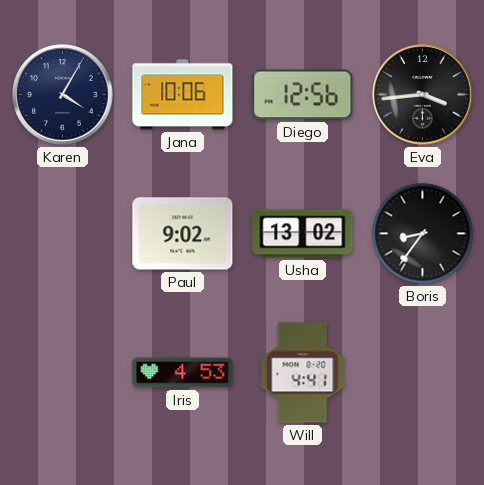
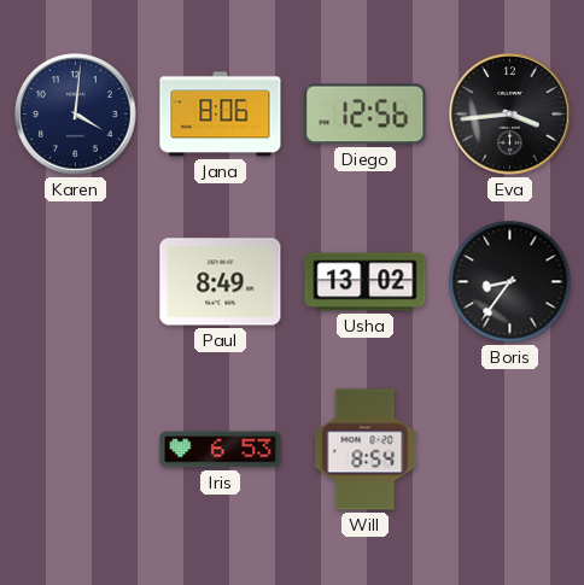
Karen: 4:05 -> 4:01
Jana: 10:06 -> 8:06
Paul: 9:02 -> 8:49
Iris: 4:53 -> 6:53
Will: 4:41 -> 8:54
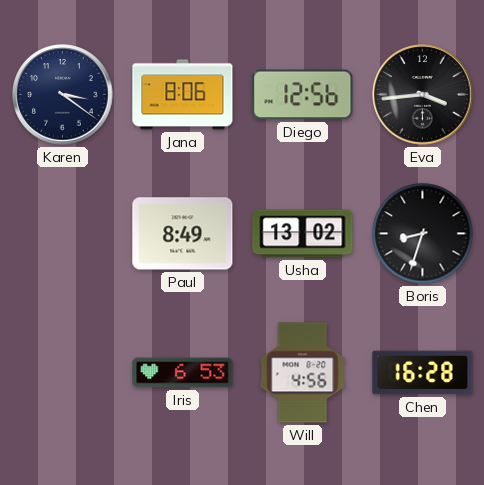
Karen: 4:01 -> 3:21
Boris: 8:36 -> 8:33
Will: 8:54 -> 4:56
Chen: none -> 16:28
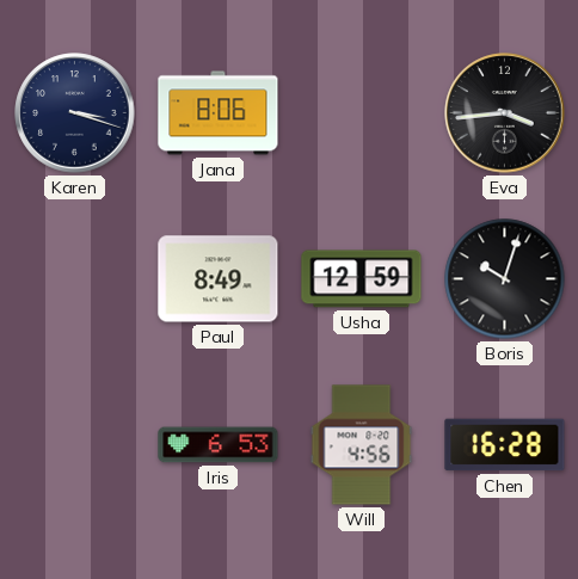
Karen: 3:21 -> 3:18
Diego: 12:56 -> none
Usha: 13:02 -> 12:59
Boris: 8:33 -> 10:03
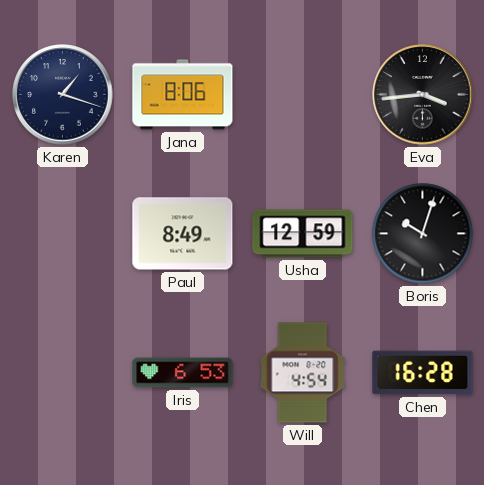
Karen: 3:18 -> 1:18
Will: 4:56 -> 4:54
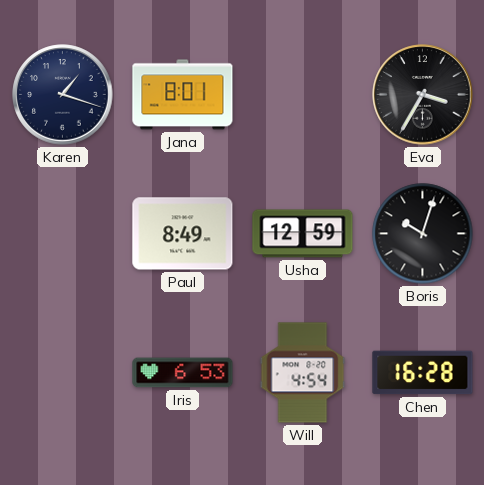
Jana: 8:06 -> 8:01
Eva: 3:44 -> 3:35
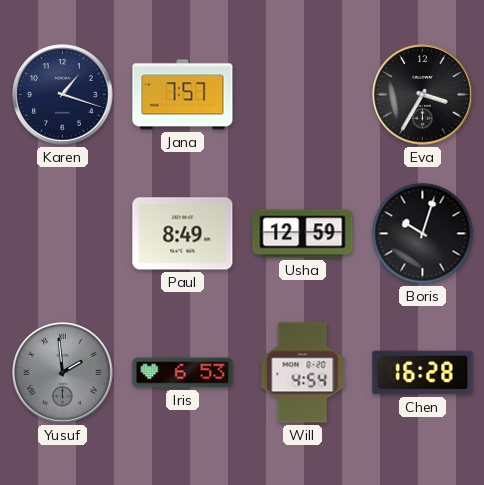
Jana: 8:01 -> 7:57
Yusuf: none -> 1:59
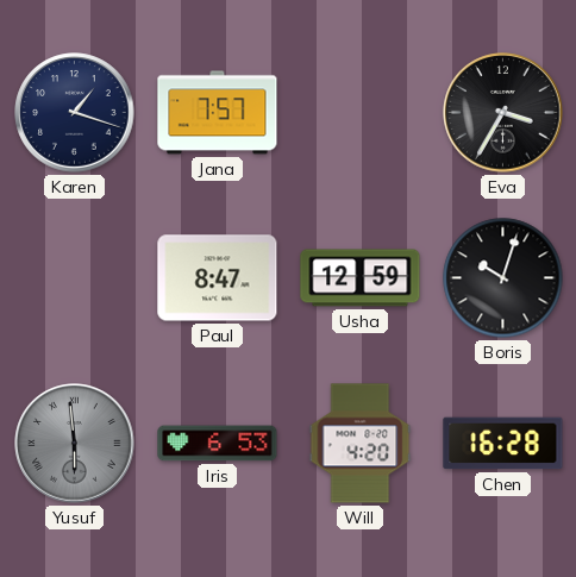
Paul: 8:49 -> 8:47
Yusuf: 1:59 -> 5:59
Will: 4:54 -> 4:20
